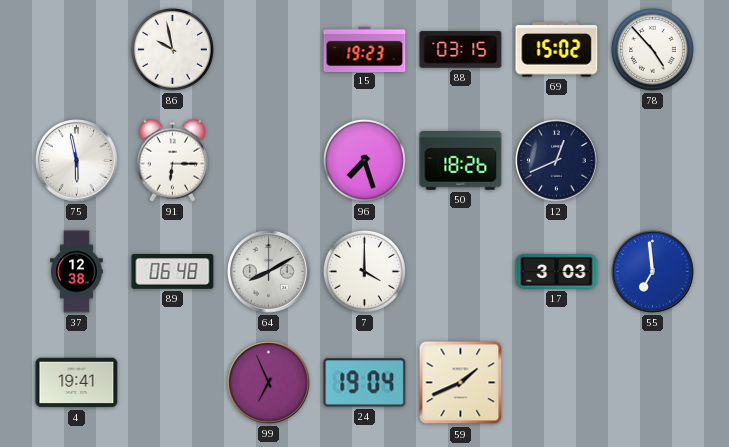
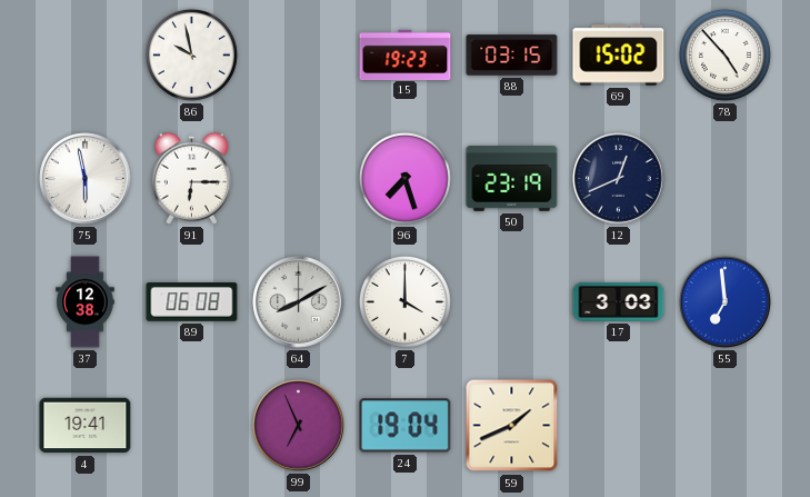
50: 18:26 -> 23:19
89: 06:48 -> 06:08
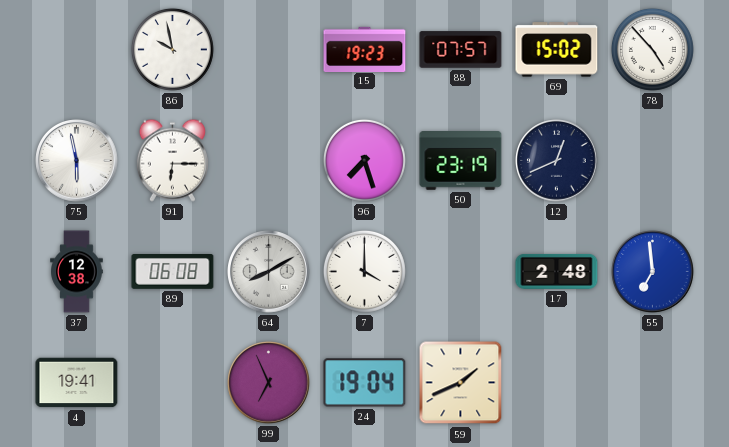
88: 03:15 -> 07:57
17: 3:03 -> 2:48
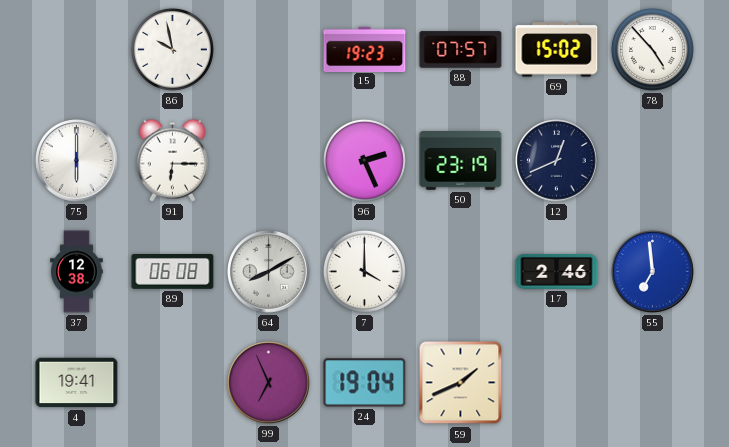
75: 5:58 -> 6:00
96: 7:27 -> 2:26
17: 2:48 -> 2:46
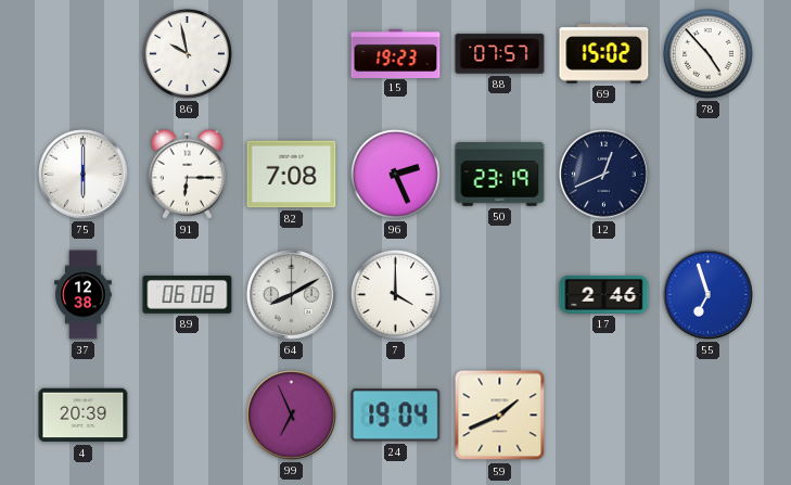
82: none -> 7:08
55: 6:59 -> 6:57
4: 19:41 -> 20:39
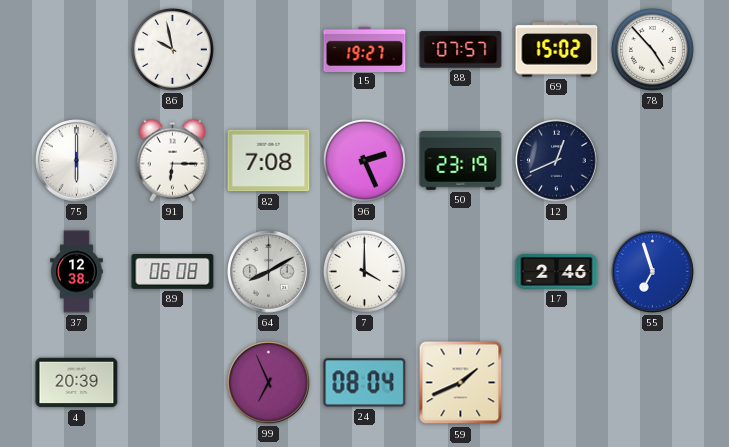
15: 19:23 -> 19:27
24: 19:04 -> 08:04
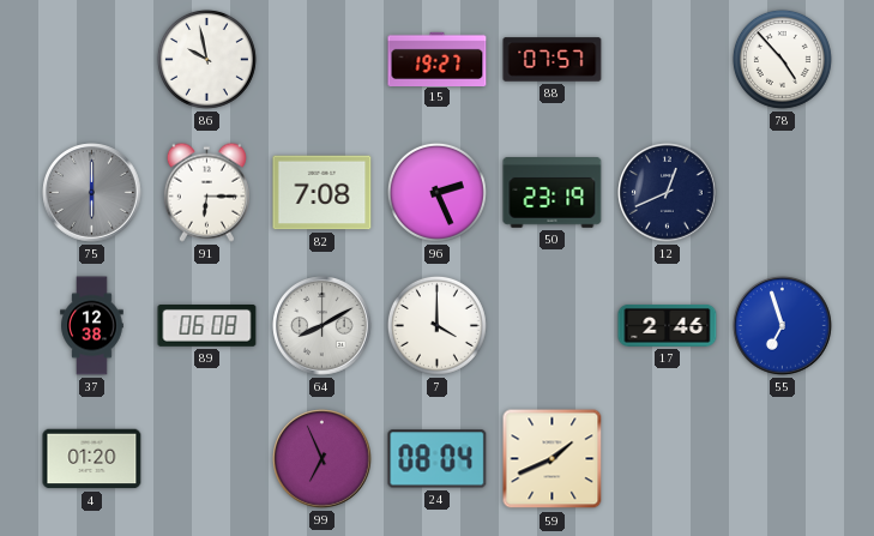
69: 15:02 -> none
75 dial: white -> grey
4: 20:39 -> 01:20
